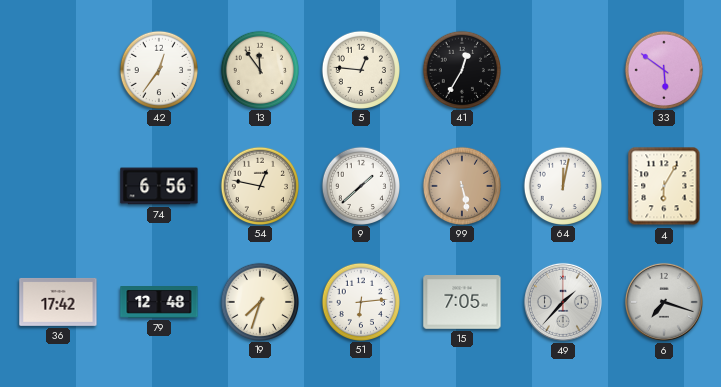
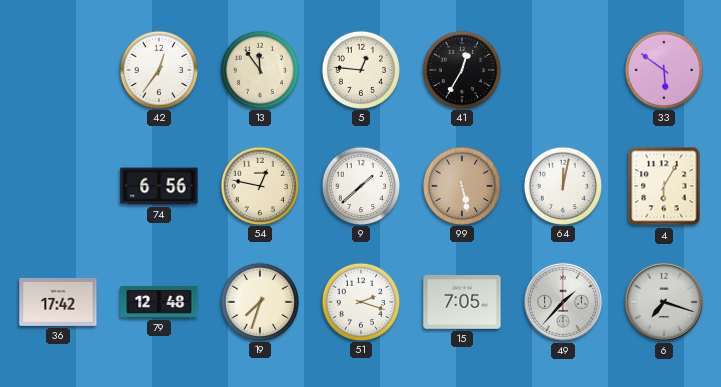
51: 6:14 -> 2:18
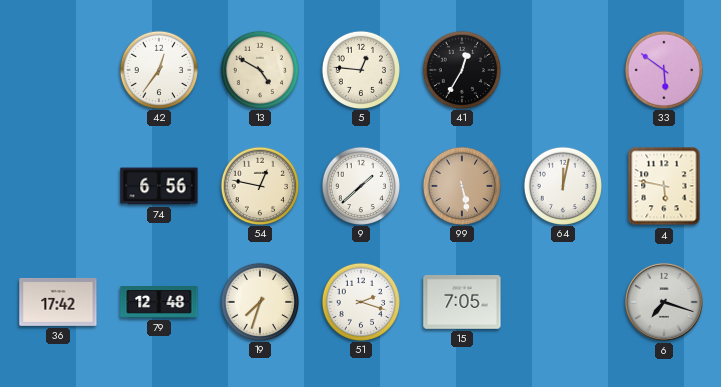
13: 11:54 -> 4:50
4: 6:05 -> 5:47
49: 1:37 -> none
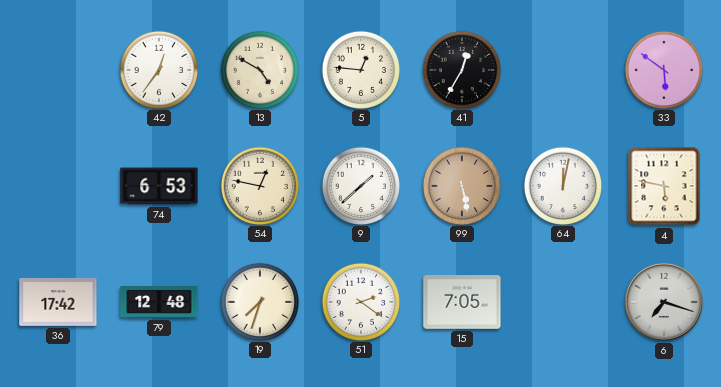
74: 6:56 -> 6:53
51: 2:18 -> 2:21
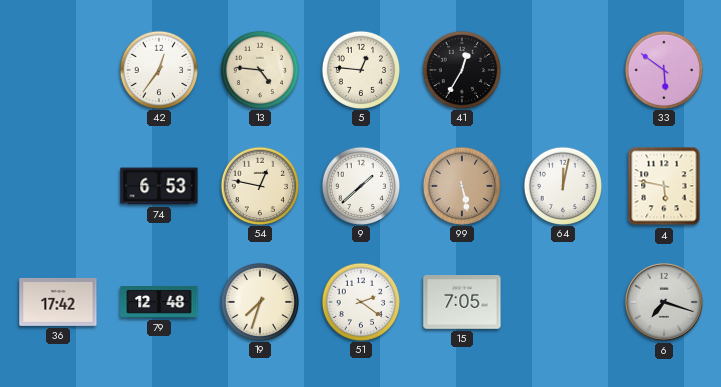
13: 4:50 -> 4:46
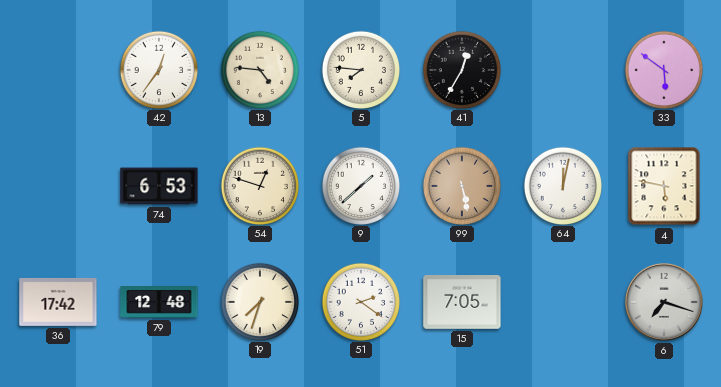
5: 12:46 -> 7:46
54: 12:47 -> 12:48
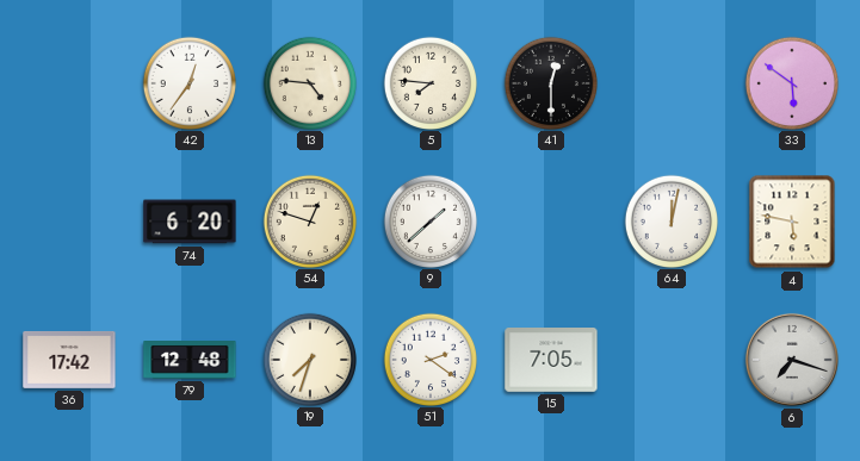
41: 12:35 -> 12:30
74: 6:53 -> 6:20
99: 5:28 -> none
